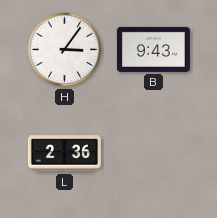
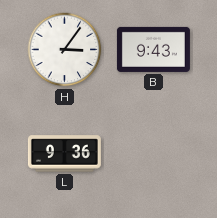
L: 2:36 -> 9:36
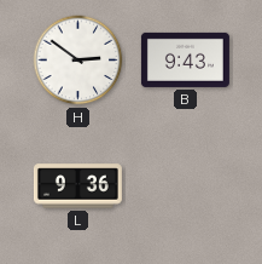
H: 3:06 -> 2:51
